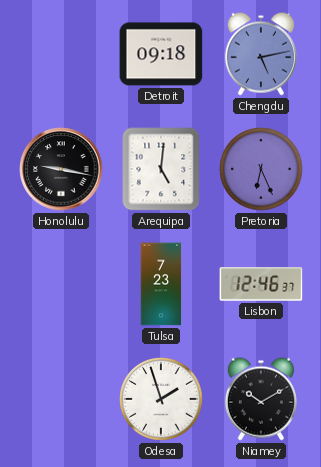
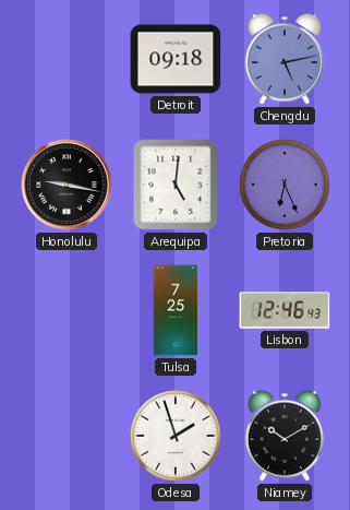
Tulsa: 7:23 -> 7:25
Lisbon: 12:46:37 -> 12:46:43
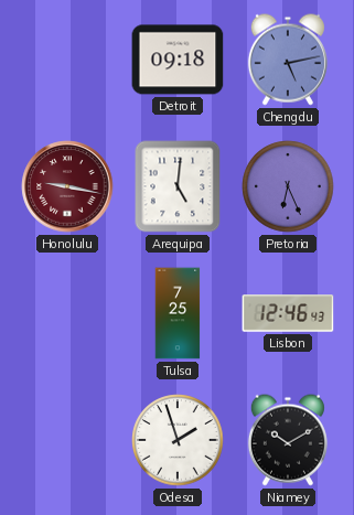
Honolulu dial: black -> burgundy
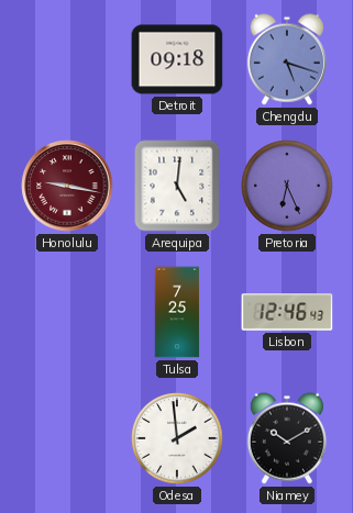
Chengdu: 5:13 -> 5:18
Odesa: 1:57 -> 1:59
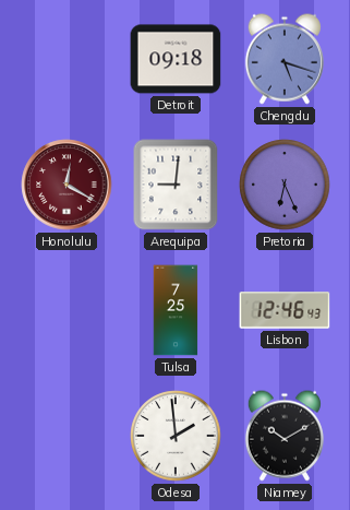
Honolulu: 9:17 -> 12:20
Arequipa: 5:01 -> 9:01
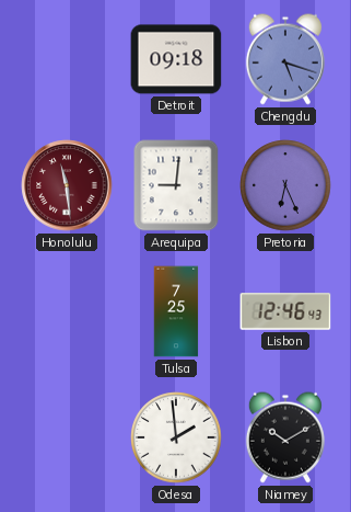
Honolulu: 12:20 -> 11:29
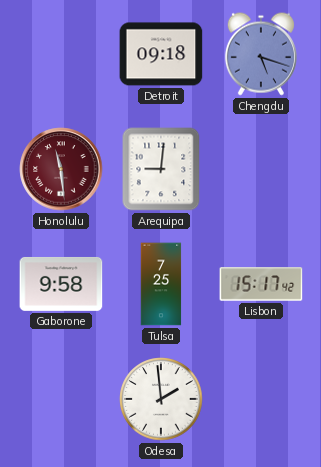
Pretoria: 6:26 -> none
Gaborone: none -> 9:58
Lisbon: 12:46 -> 15:17
Niamey: 10:10 -> none
